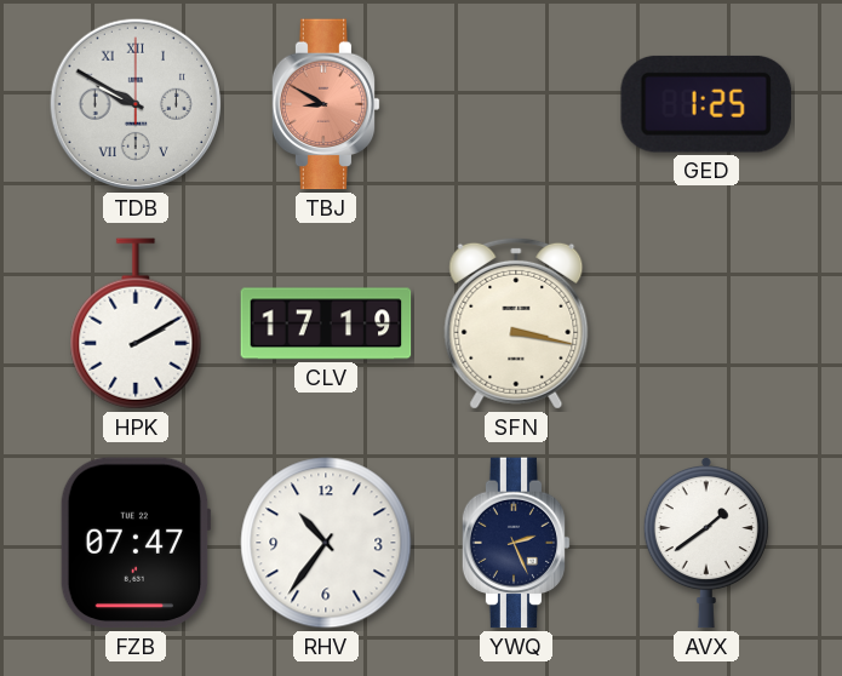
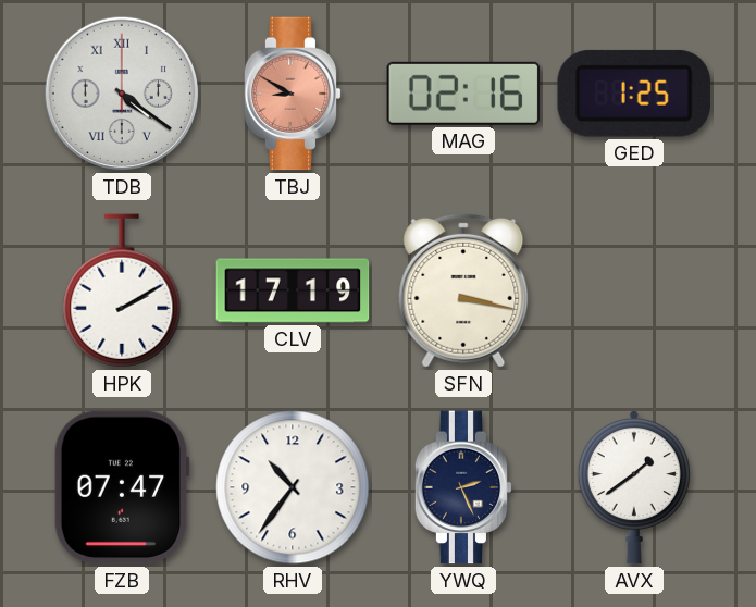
TDB: 9:50 -> 4:21
MAG: none -> 02:16
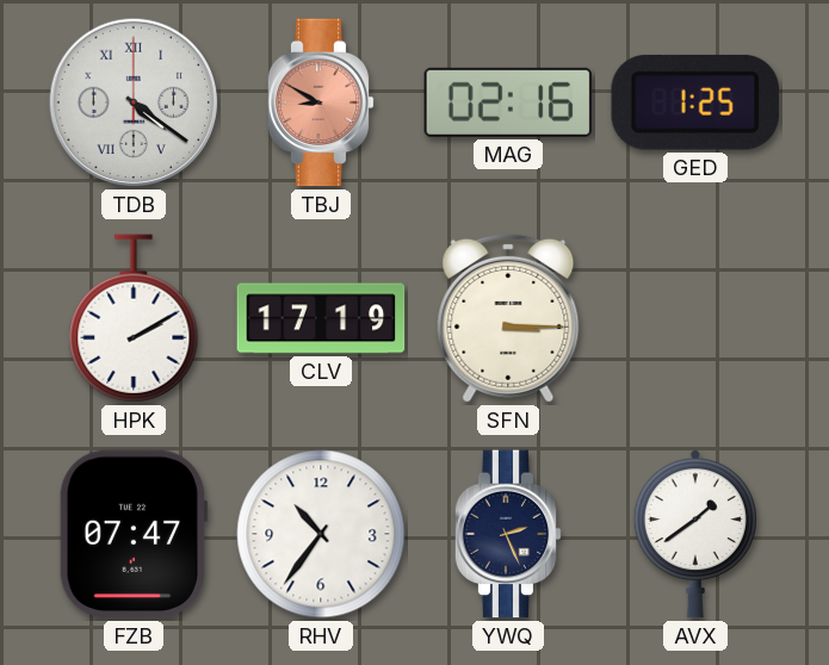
SFN: 3:17 -> 3:15
